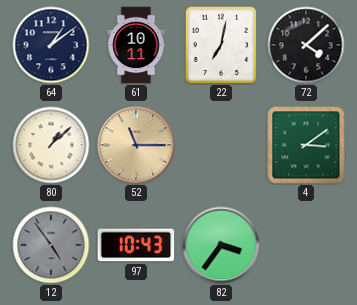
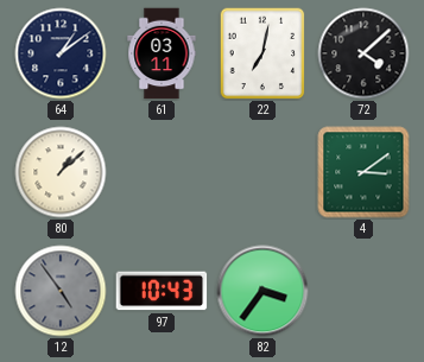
61: 10:11 -> 03:11
52: 11:15 -> none
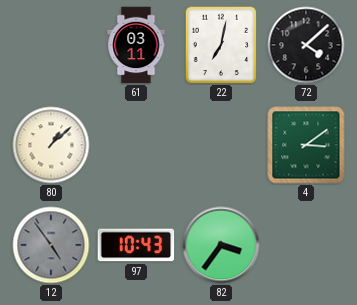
64: 1:09 -> none
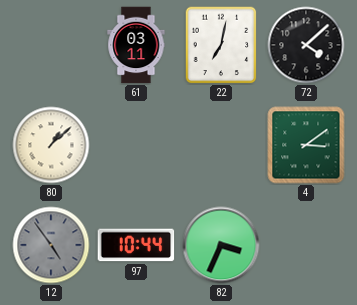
97: 10:43 -> 10:44
82: 3:36 -> 3:34
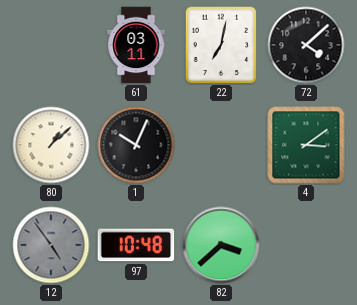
1: none -> 10:04
97: 10:44 -> 10:48
82: 3:34 -> 3:38
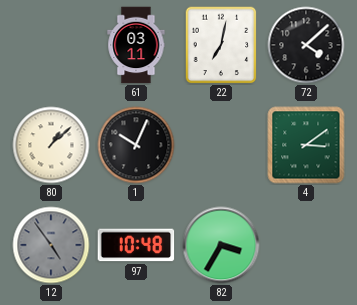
82: 3:38 -> 3:35
